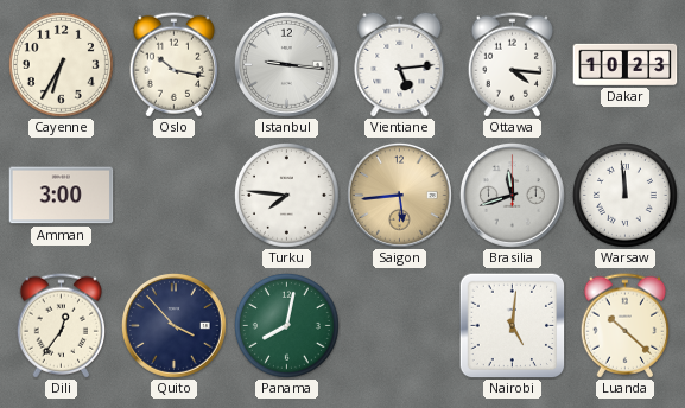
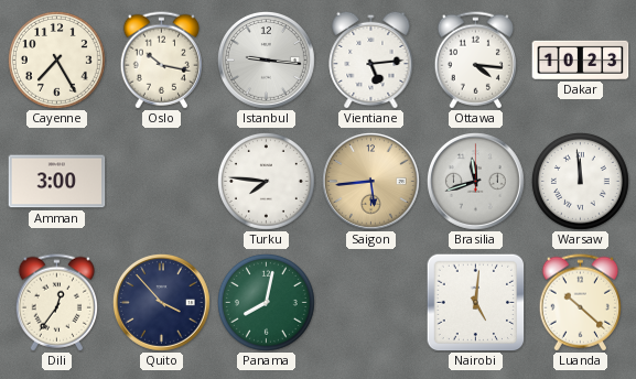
Cayenne: 6:35 -> 7:25
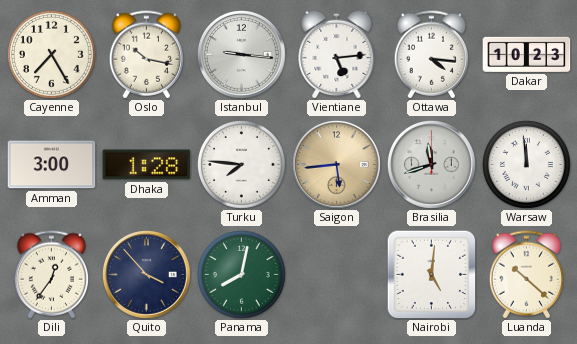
Dhaka: none -> 1:28
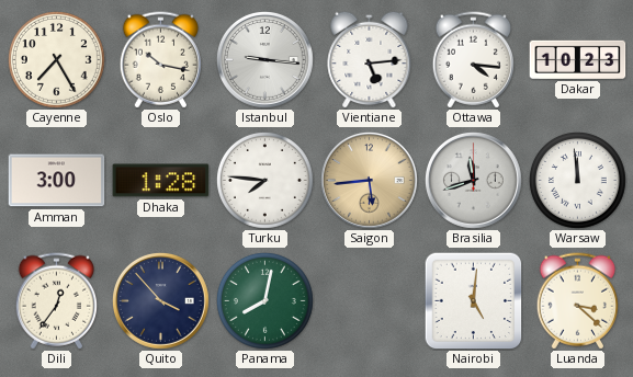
Luanda: 10:22 -> 3:22
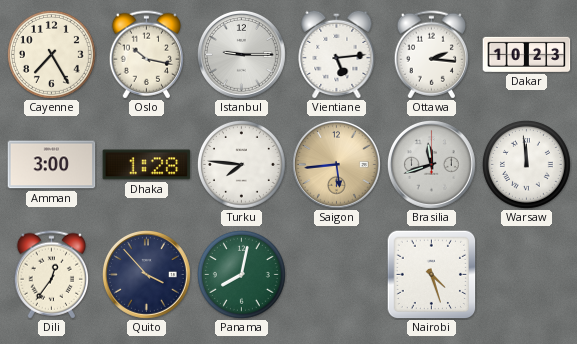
Istanbul: 9:16 -> 9:15
Ottawa: 4:16 -> 2:16
Nairobi: 5:01 -> 4:27
Luanda: 3:22 -> none
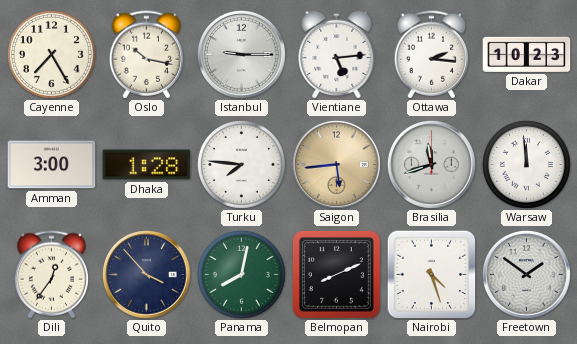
Belmopan: none -> 8:11
Freetown: none -> 1:51
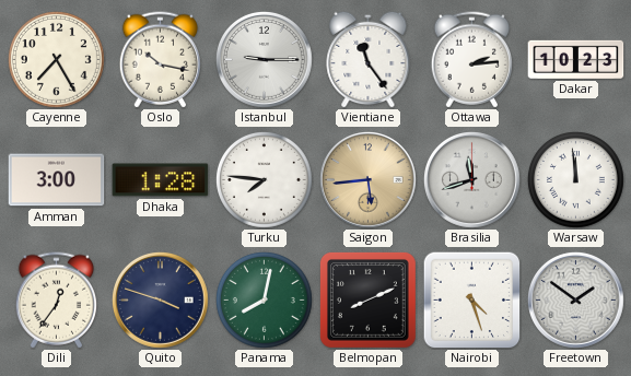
Vientiane: 5:14 -> 11:24
Ottawa: 2:16 -> 2:14
Quito: 3:53 -> 3:48
